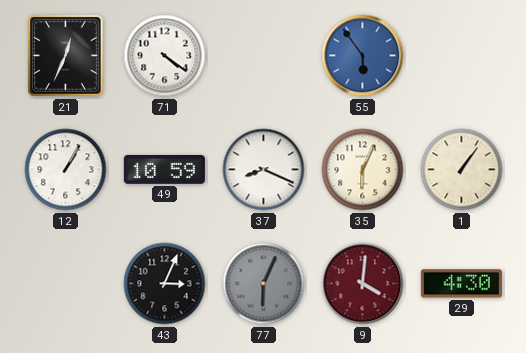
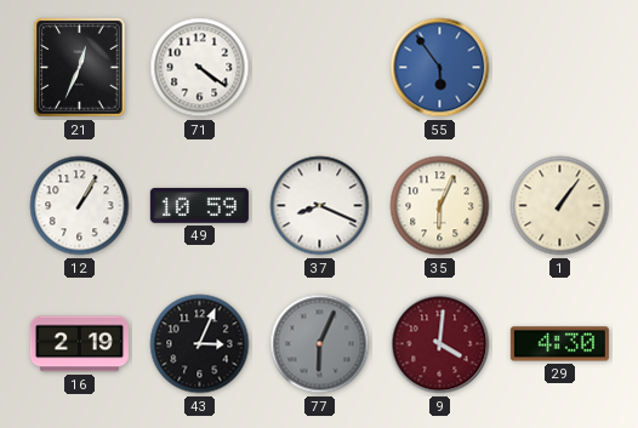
16: none -> 2:19
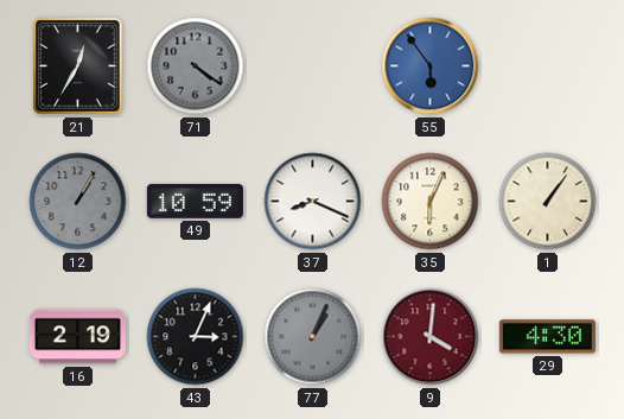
21: 12:34 -> 12:35
71 dial: white -> grey
12 dial: white -> grey
77: 6:04 -> 1:04
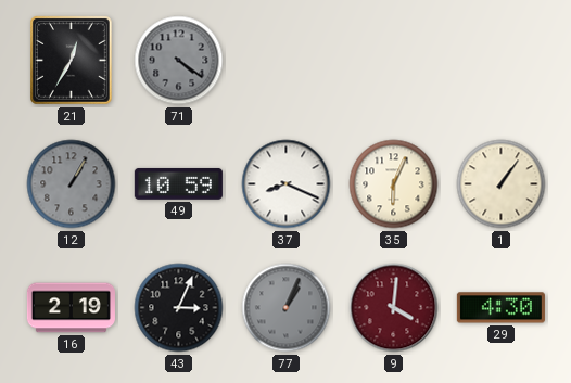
55: 5:54 -> none
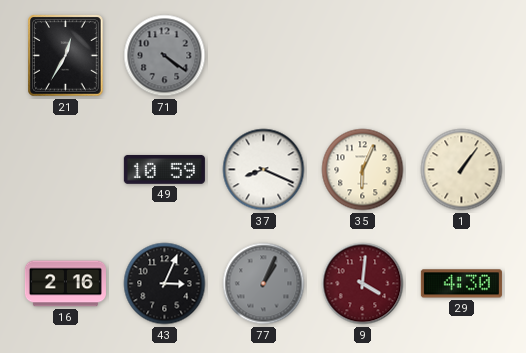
12: 1:05 -> none
16: 2:19 -> 2:16
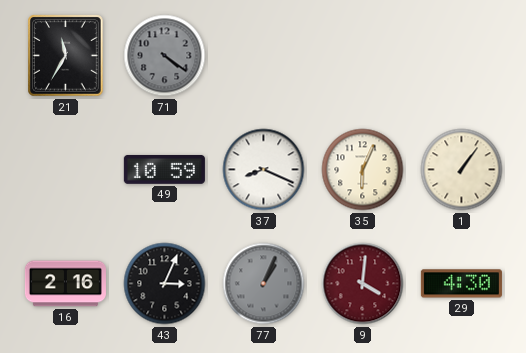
21: 12:35 -> 11:35
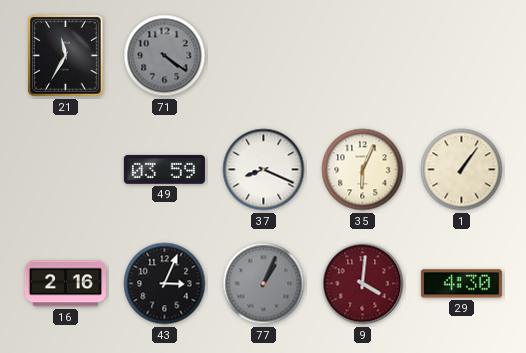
49: 10:59 -> 03:59
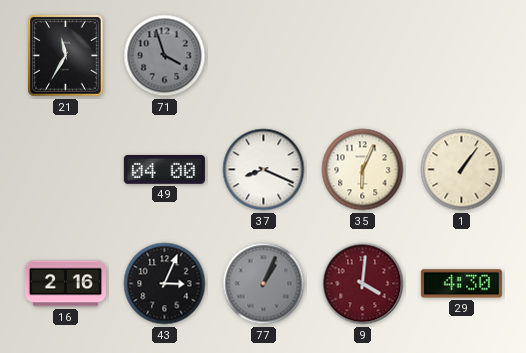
71: 4:21 -> 3:57
49: 03:59 -> 04:00
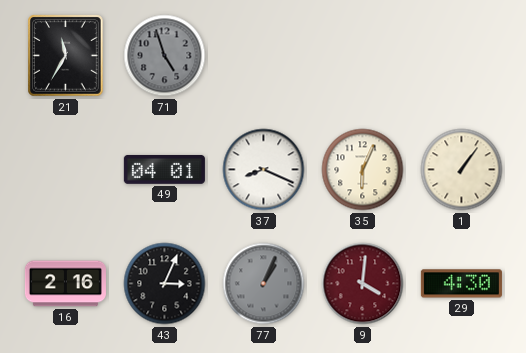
71: 3:57 -> 4:57
49: 04:00 -> 04:01
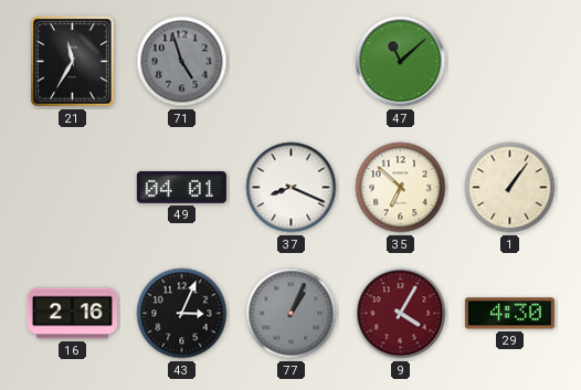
47: none -> 11:08
35: 6:04 -> 6:52
9: 4:01 -> 4:05
